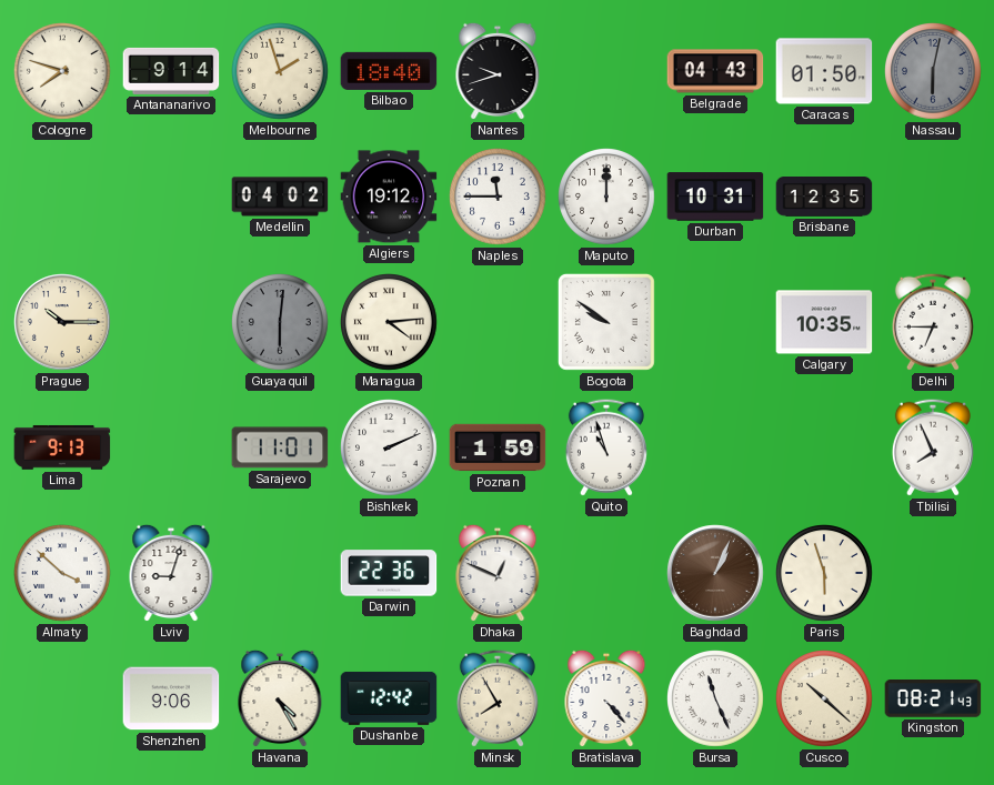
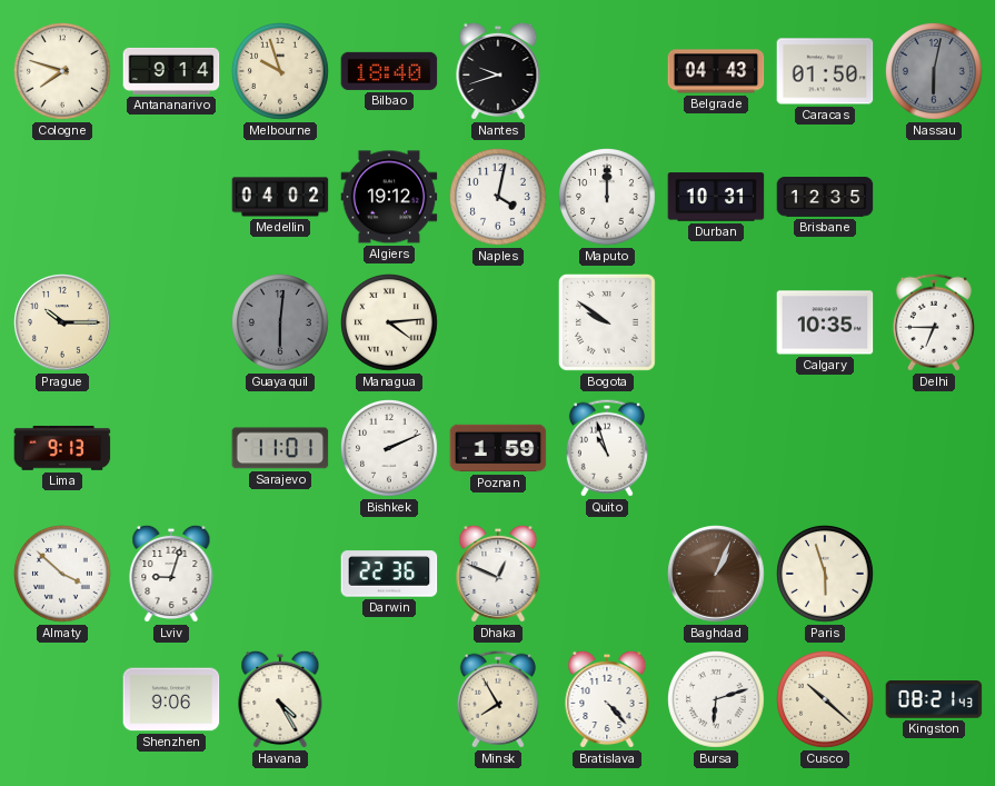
Melbourne: 1:57 -> 9:57
Naples: 11:45 -> 4:02
Tbilisi: 7:56 -> none
Dushanbe: 12:42 -> none
Bursa: 11:26 -> 6:12
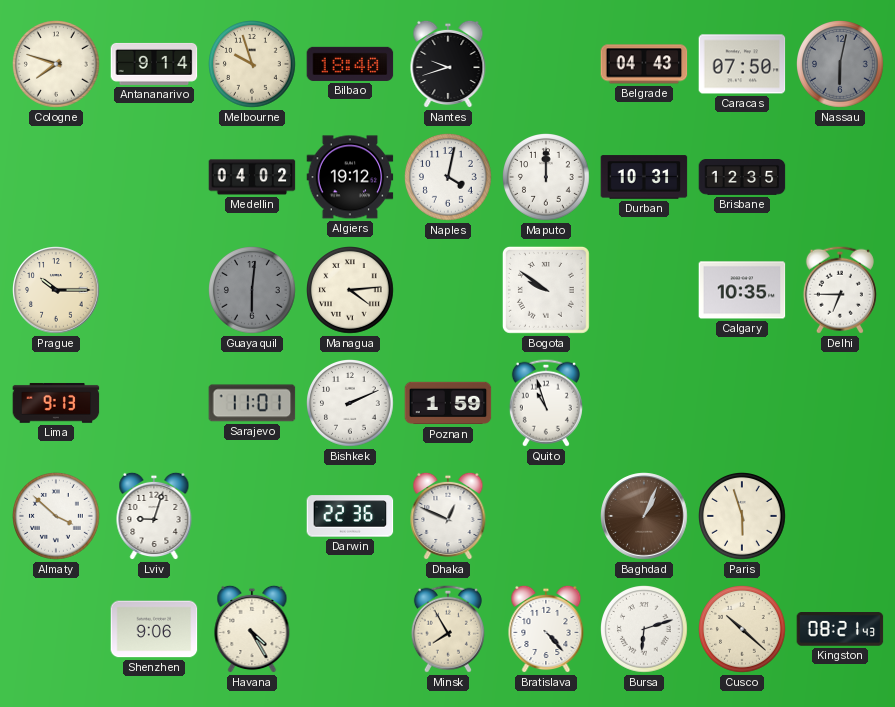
Caracas: 01:50 -> 07:50
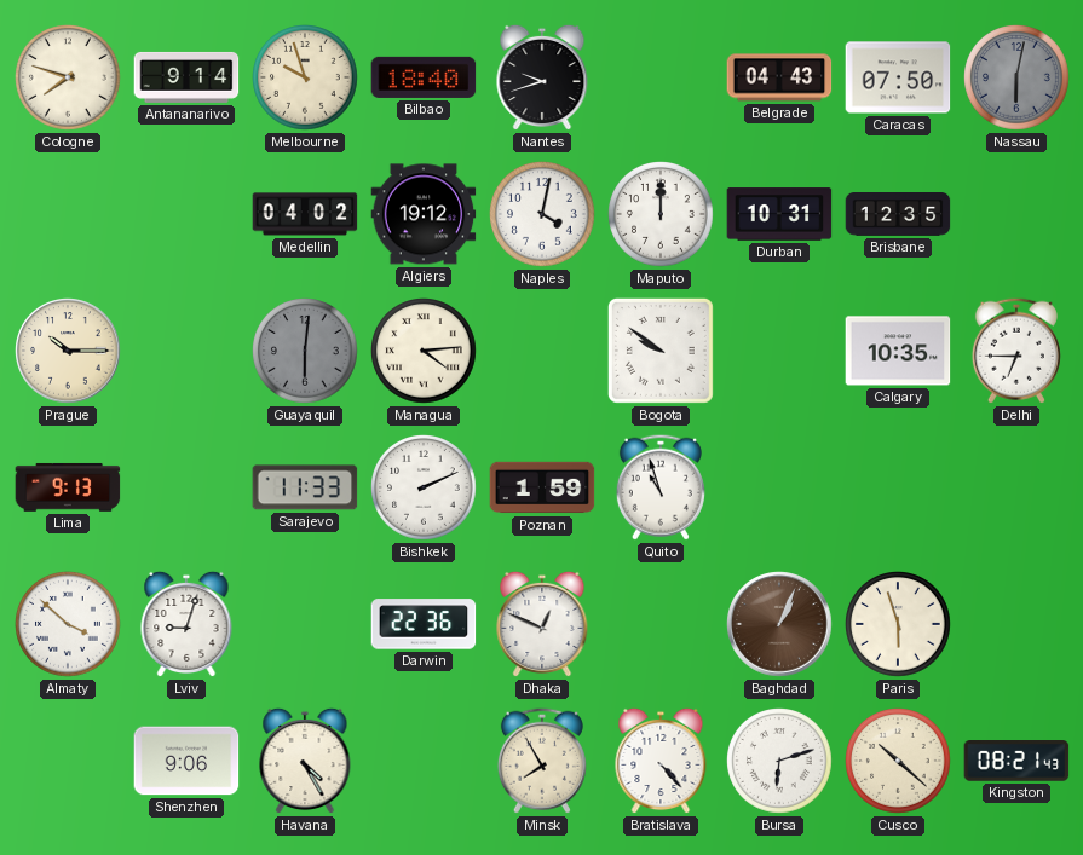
Sarajevo: 11:01 -> 11:33
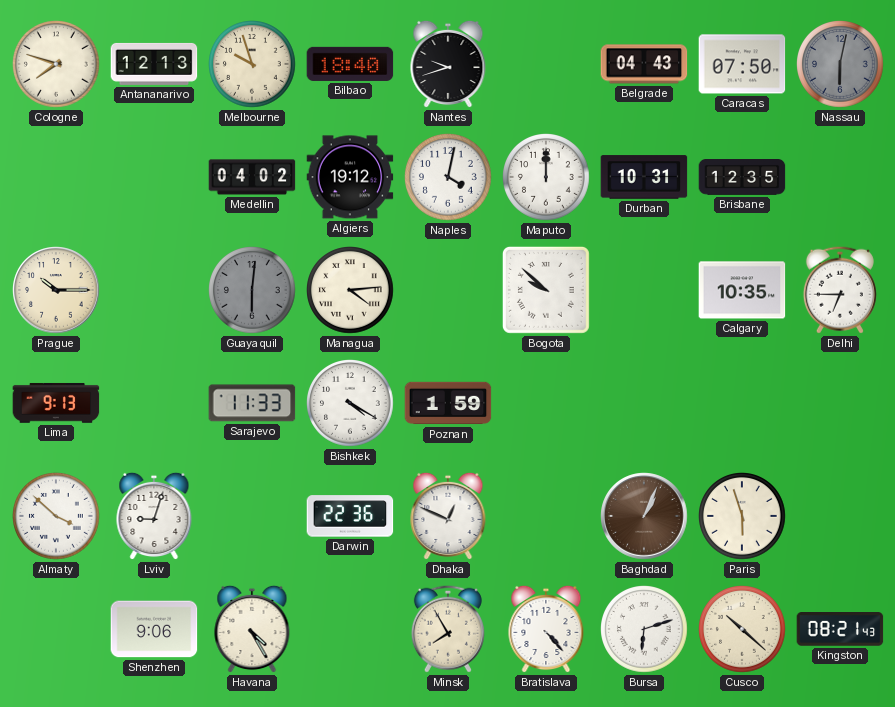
Antananarivo: 9:14 -> 12:13
Bogota: 9:51 -> 9:52
Bishkek: 2:11 -> 4:20
Quito: 10:57 -> none
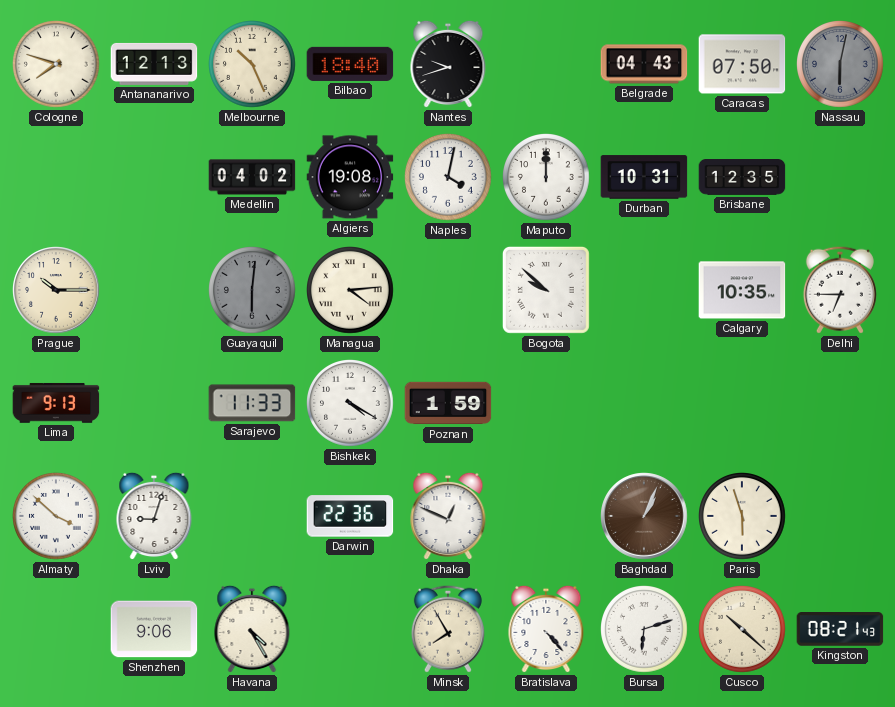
Melbourne: 9:57 -> 10:26
Algiers: 19:12 -> 19:08
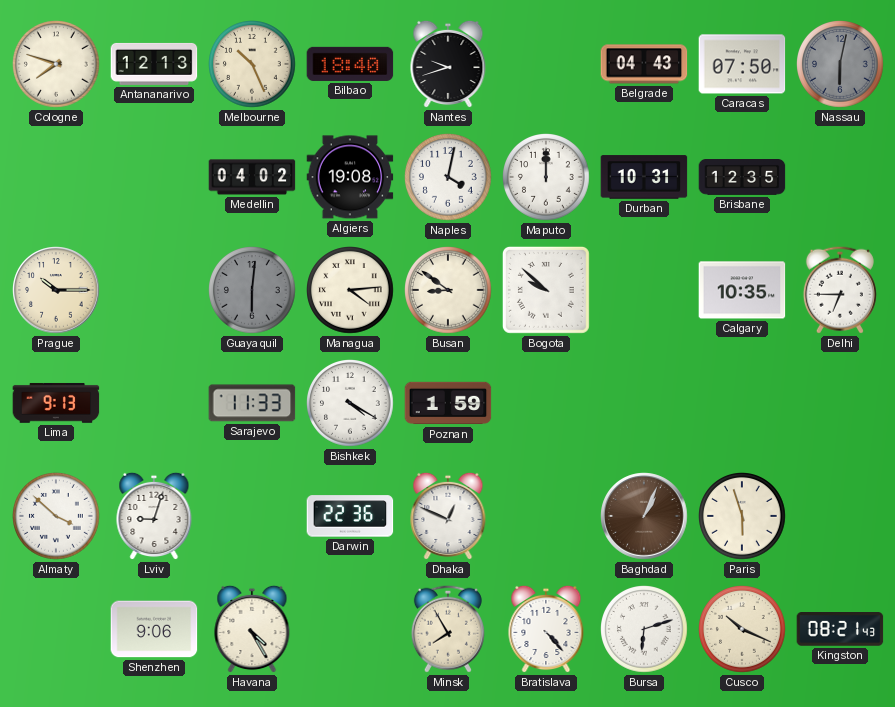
Busan: none -> 8:51
Cusco: 10:22 -> 10:19
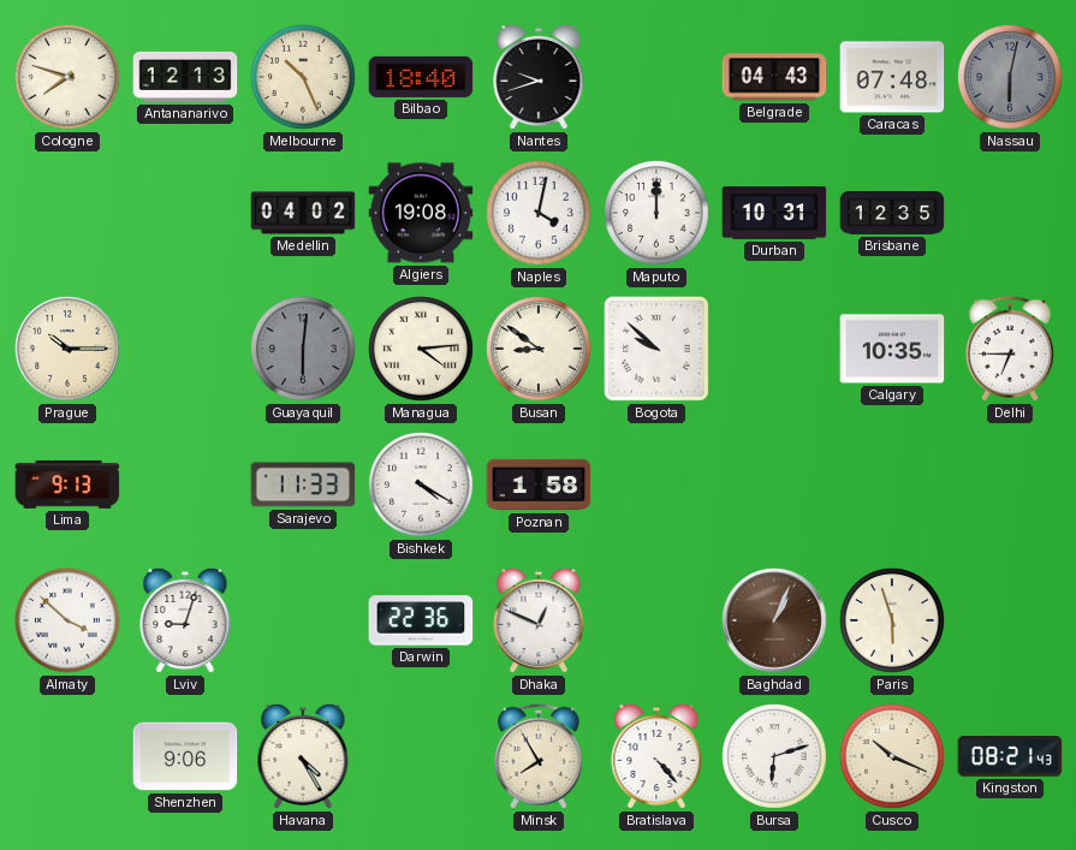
Caracas: 07:50 -> 07:48
Poznan: 1:59 -> 1:58
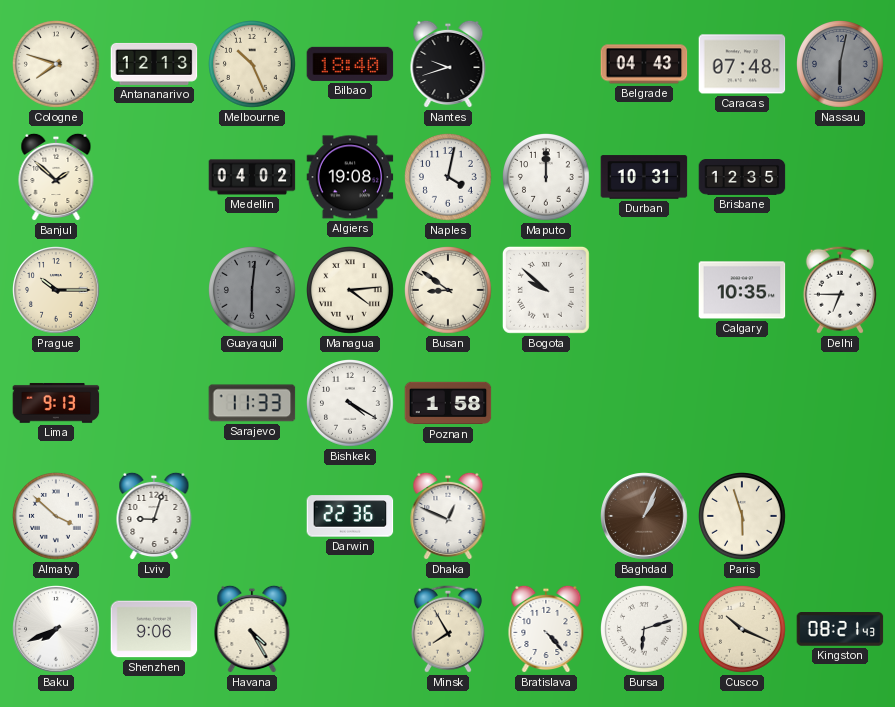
Banjul: none -> 1:52
Baku: none -> 7:41
